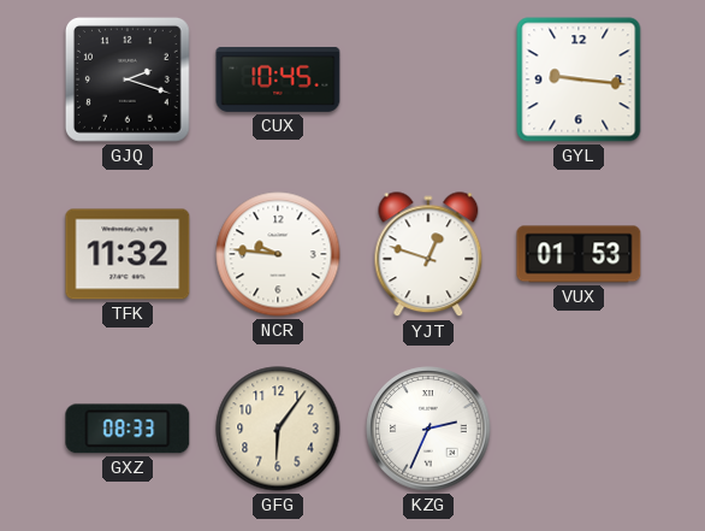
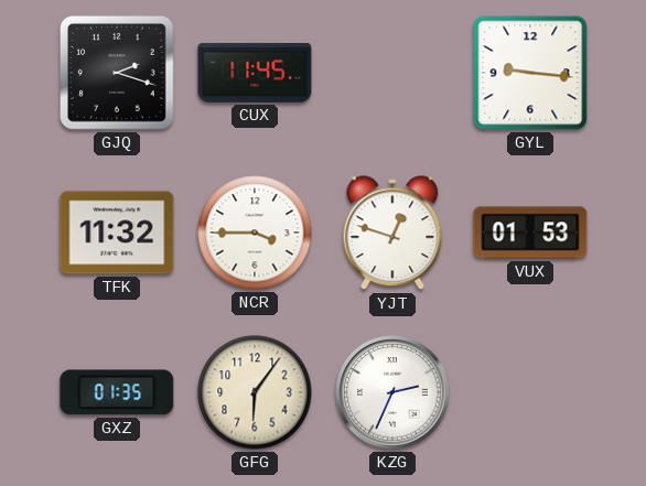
CUX: 10:45 -> 11:45
NCR: 9:46 -> 3:45
GXZ: 08:33 -> 01:35
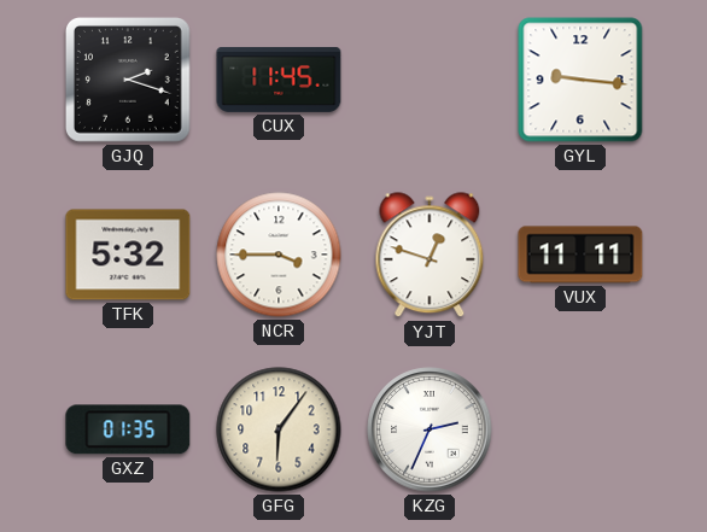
TFK: 11:32 -> 5:32
VUX: 01:53 -> 11:11
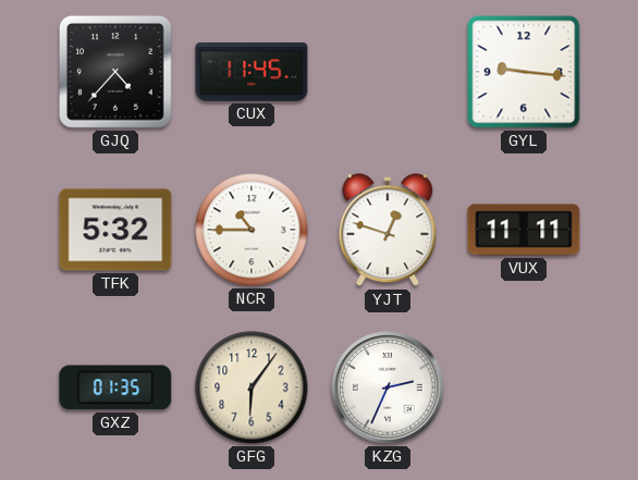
GJQ: 2:18 -> 4:37
NCR: 3:45 -> 10:45
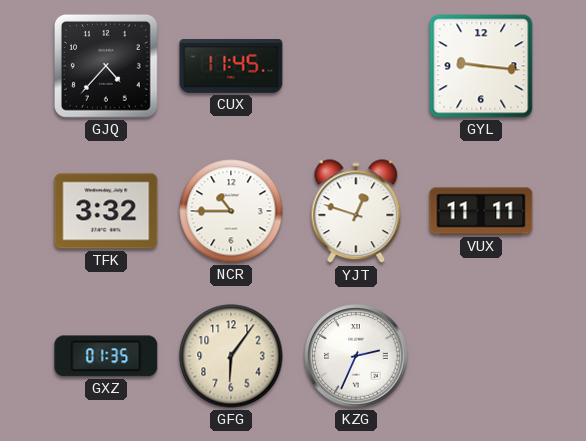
TFK: 5:32 -> 3:32
